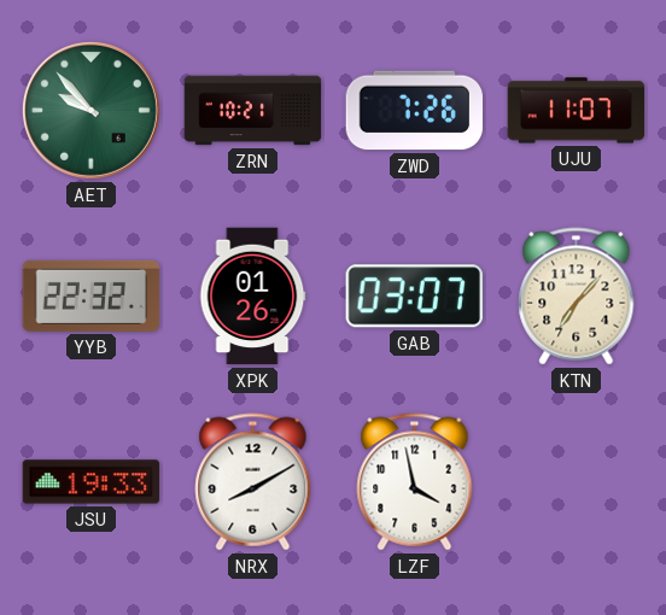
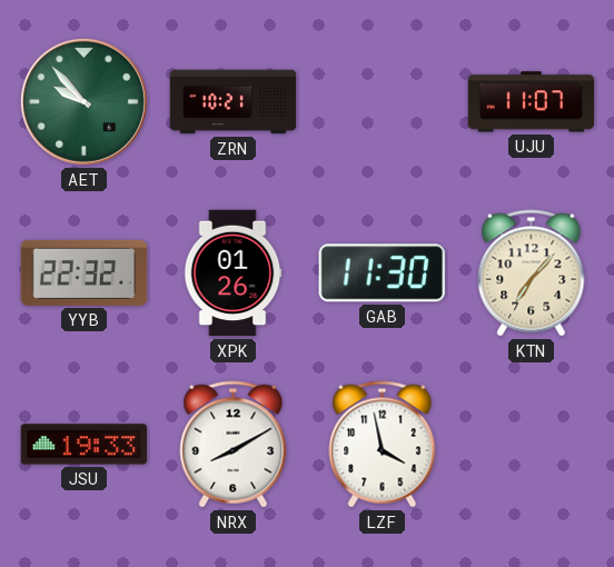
ZWD: 7:26 -> none
GAB: 03:07 -> 11:30
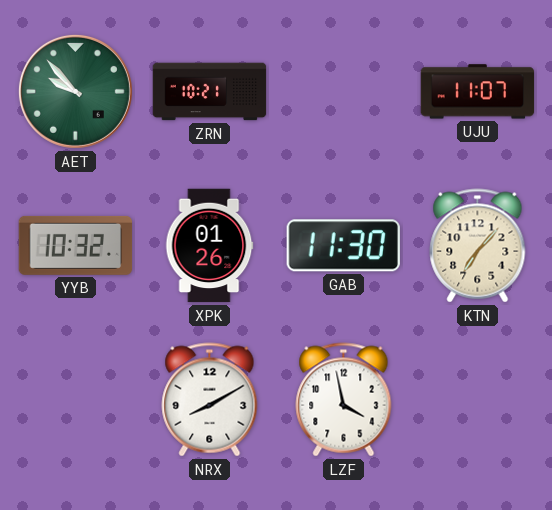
YYB: 22:32 -> 10:32
JSU: 19:33 -> none
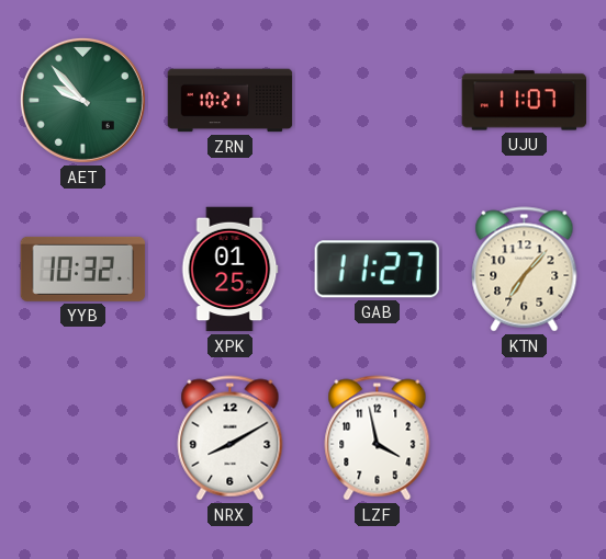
XPK: 01:26 -> 01:25
GAB: 11:30 -> 11:27
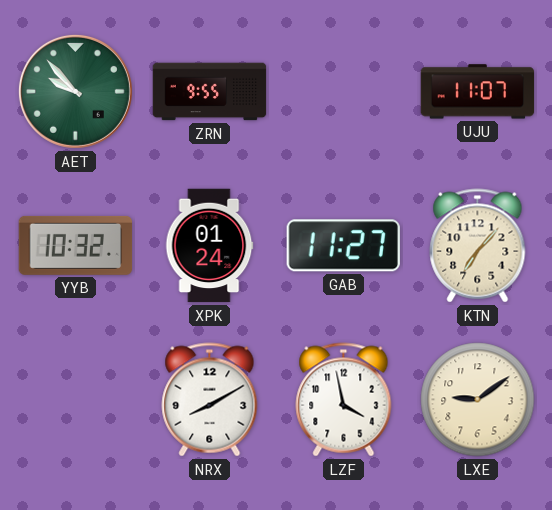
ZRN: 10:21 -> 9:55
XPK: 01:25 -> 01:24
LXE: none -> 9:09
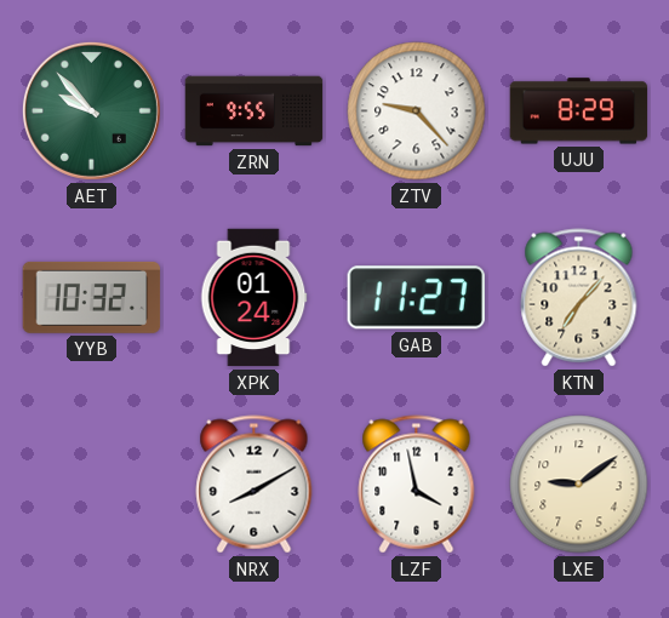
ZTV: none -> 9:23
UJU: 11:07 -> 8:29
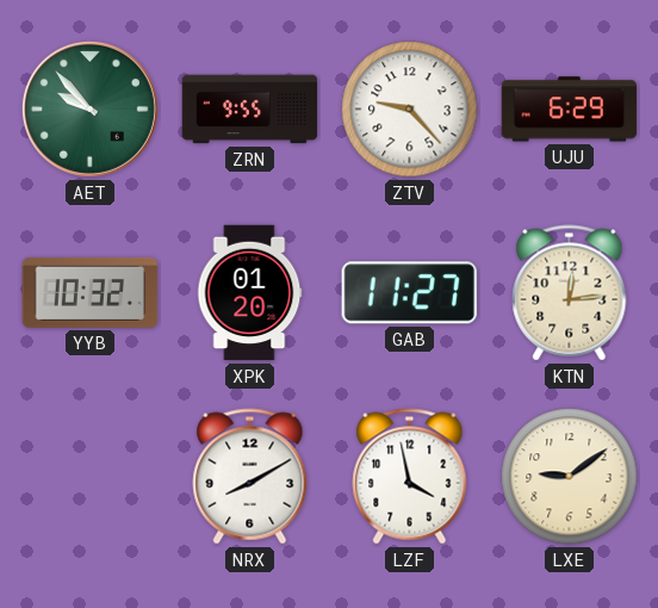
UJU: 8:29 -> 6:29
XPK: 01:24 -> 01:20
KTN: 7:07 -> 12:14
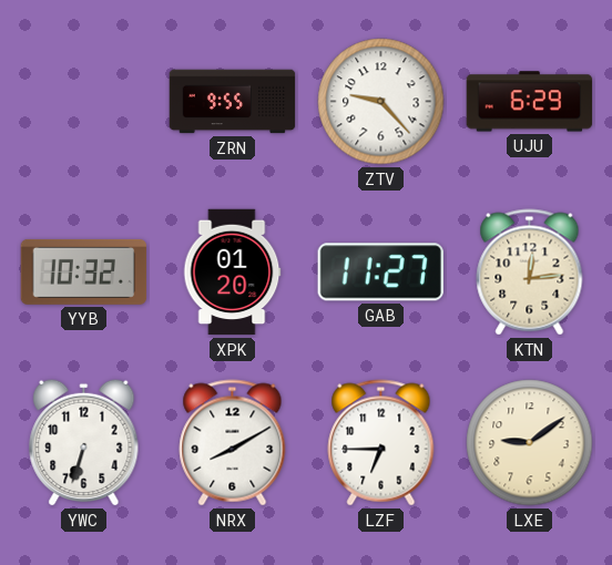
AET: 9:53 -> none
YWC: none -> 6:33
LZF: 3:58 -> 6:45
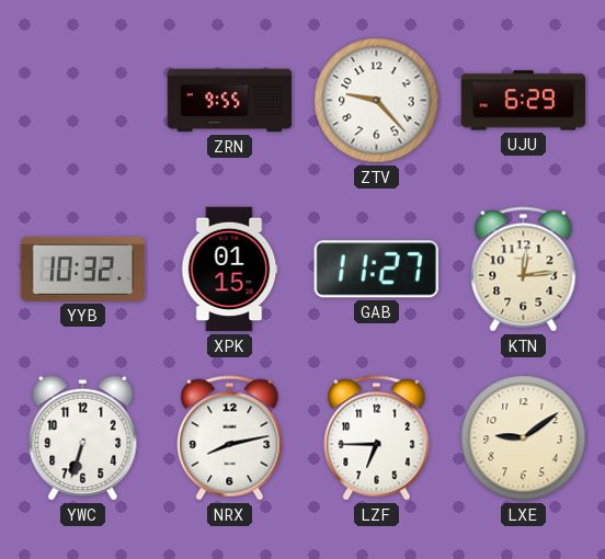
XPK: 01:20 -> 01:15
NRX: 8:10 -> 8:13
